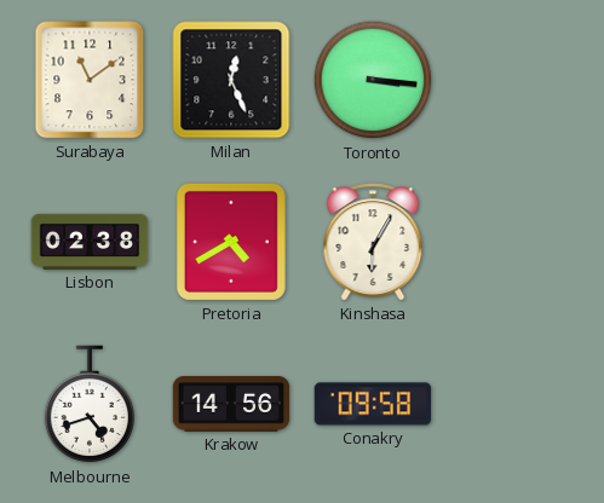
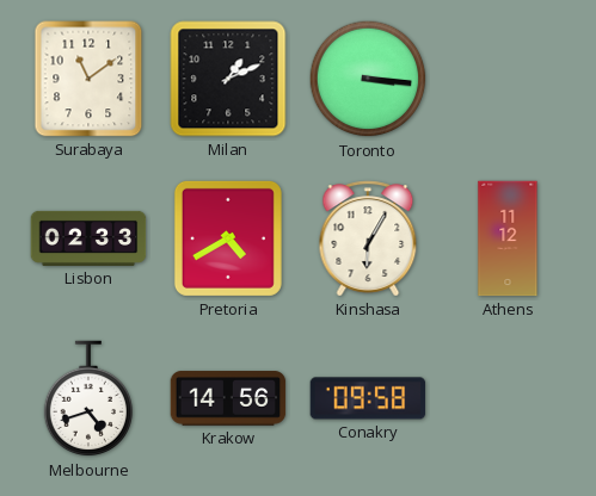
Milan: 12:26 -> 1:11
Lisbon: 02:38 -> 02:33
Athens: none -> 11:12
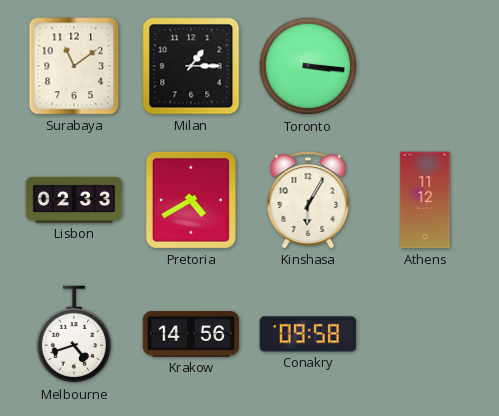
Milan: 1:11 -> 1:15
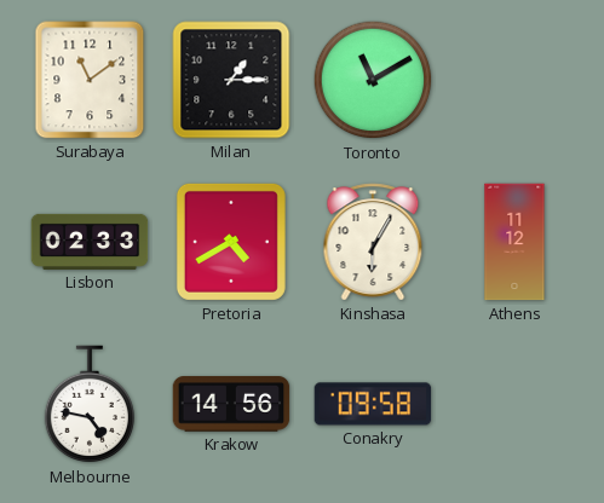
Toronto: 3:16 -> 11:10
Melbourne: 4:42 -> 4:47
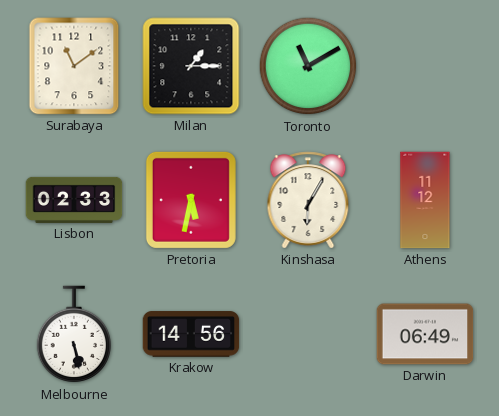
Pretoria: 4:40 -> 5:32
Melbourne: 4:47 -> 5:28
Conakry: 09:58 -> none
Darwin: none -> 06:49
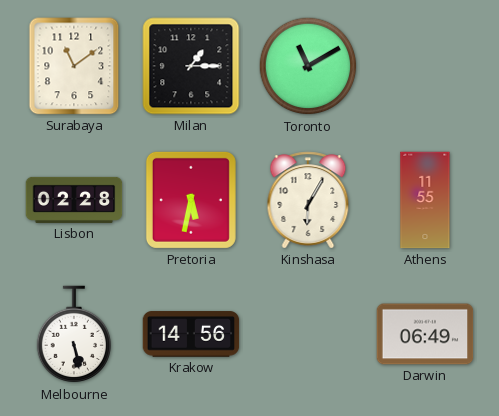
Lisbon: 02:33 -> 02:28
Athens: 11:12 -> 11:55
